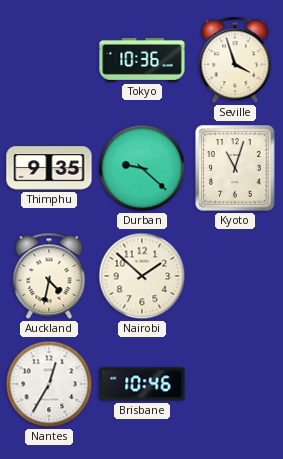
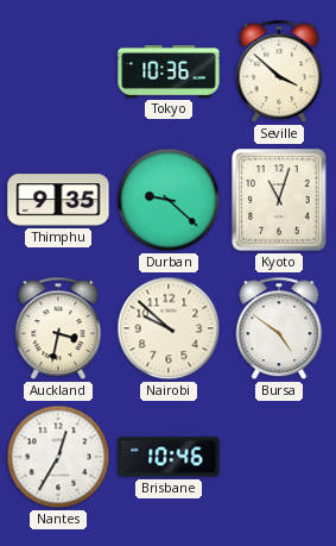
Seville: 3:57 -> 3:52
Auckland: 4:32 -> 3:32
Nairobi: 1:52 -> 9:52
Bursa: none -> 4:51
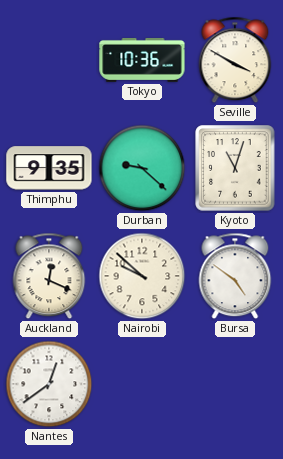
Seville: 3:52 -> 3:50
Auckland: 3:32 -> 12:19
Nantes: 12:35 -> 12:39
Brisbane: 10:46 -> none
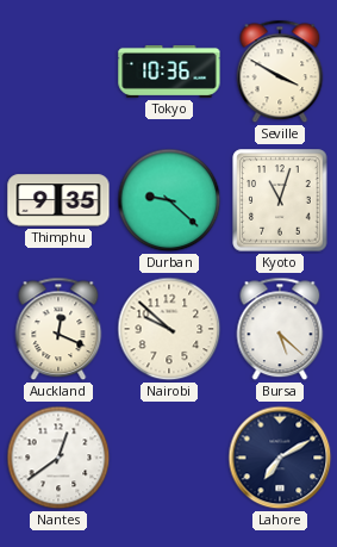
Bursa: 4:51 -> 5:22
Lahore: none -> 7:10
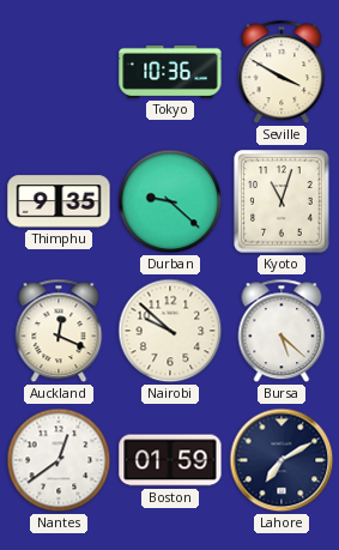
Boston: none -> 01:59
